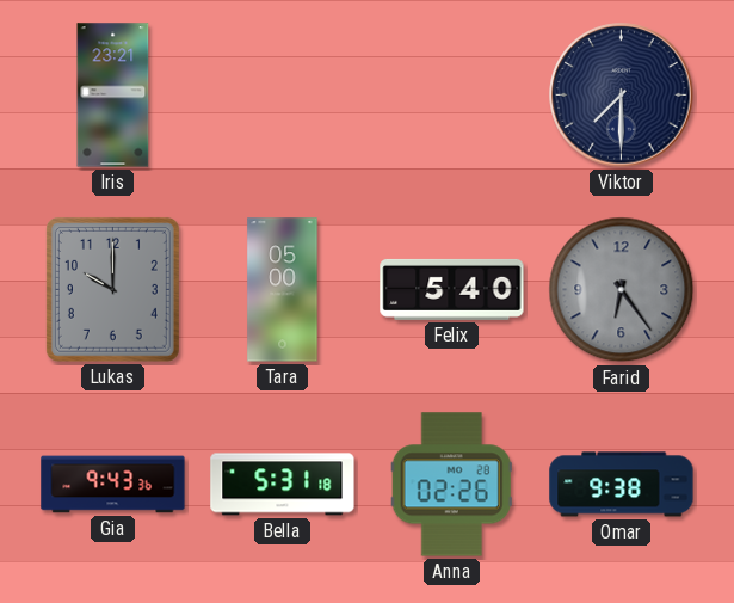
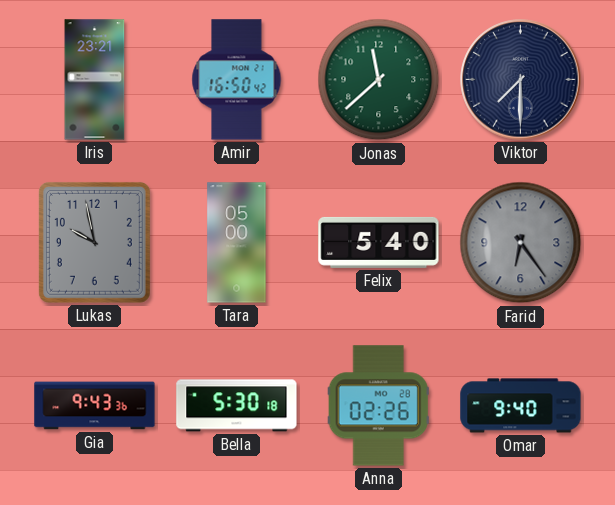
Amir: none -> 16:50
Jonas: none -> 11:38
Lukas: 10:00 -> 9:58
Bella: 5:31 -> 5:30
Omar: 9:38 -> 9:40
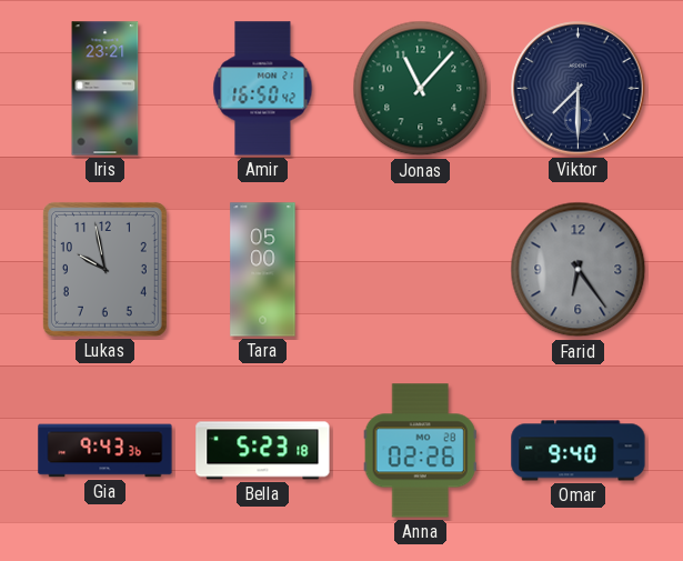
Jonas: 11:38 -> 11:07
Felix: 5:40 -> none
Bella: 5:30 -> 5:23
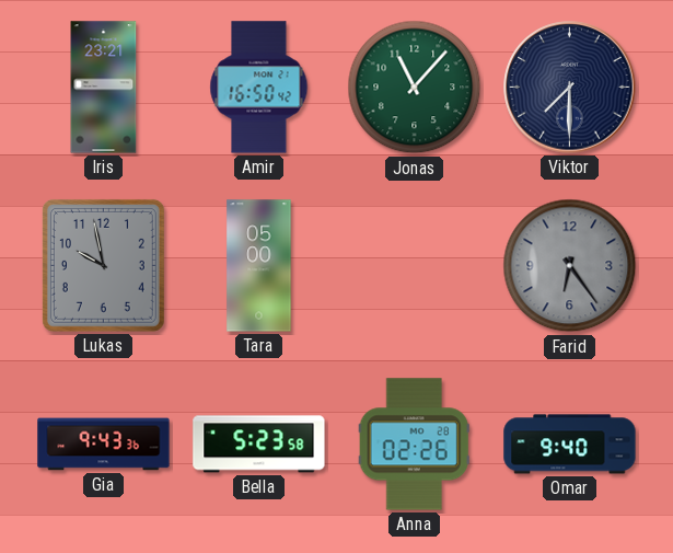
Bella: 5:23:18 -> 5:23:58
